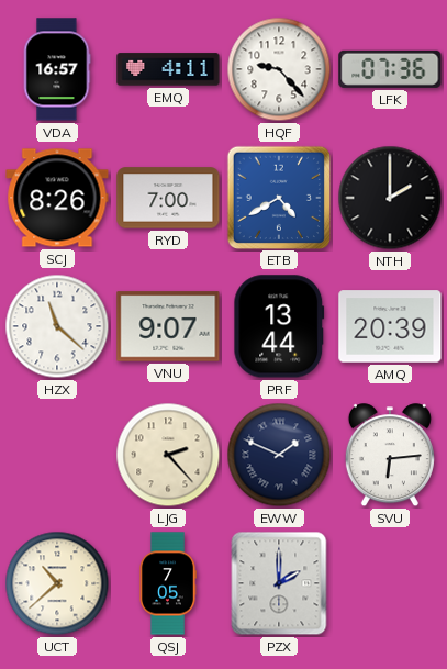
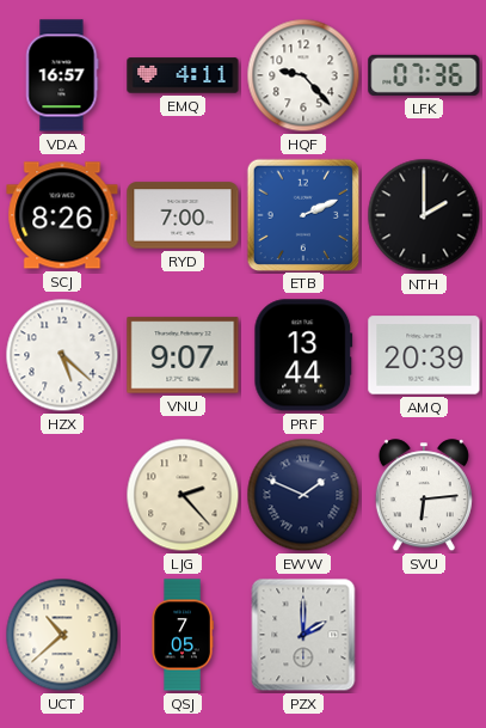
ETB: 4:40 -> 2:11
HZX: 11:22 -> 5:22
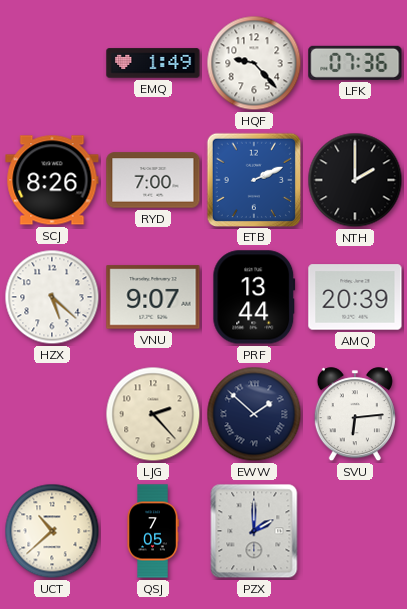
VDA: 16:57 -> none
EMQ: 4:11 -> 1:49
EWW: 1:49 -> 1:52
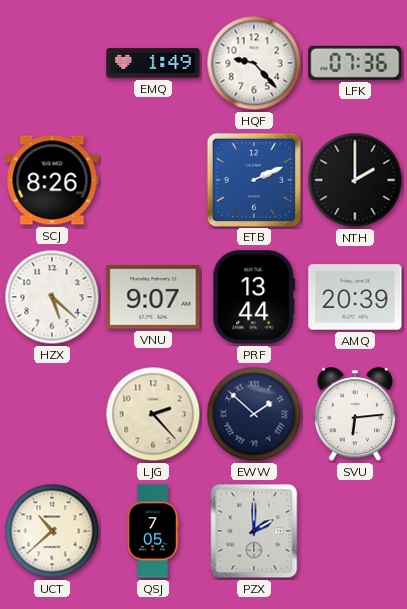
RYD: 7:00 -> none
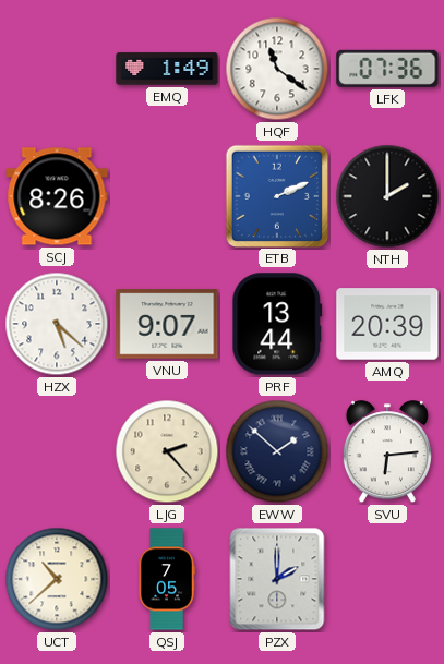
HQF: 9:23 -> 11:21
